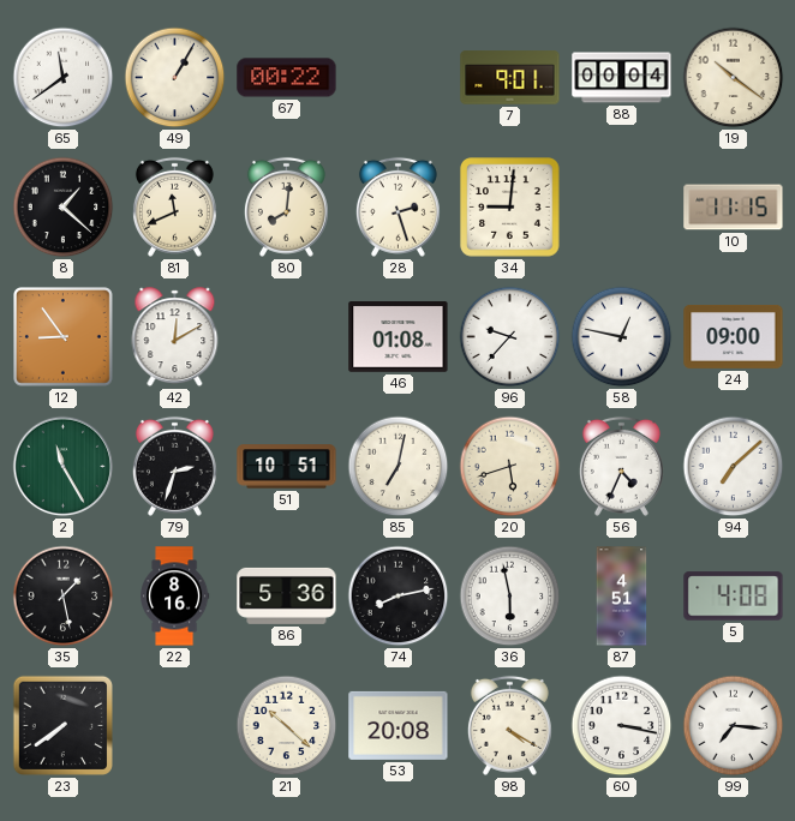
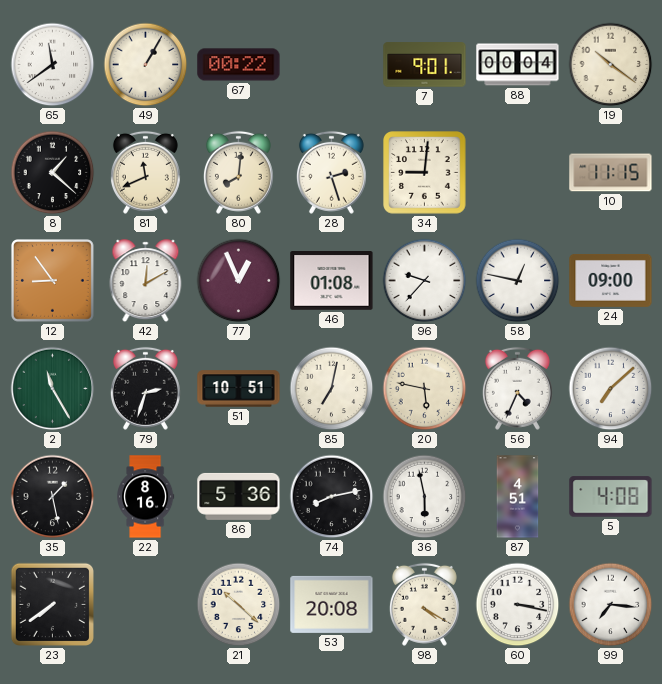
77: none -> 12:56
20: 5:42 -> 5:47
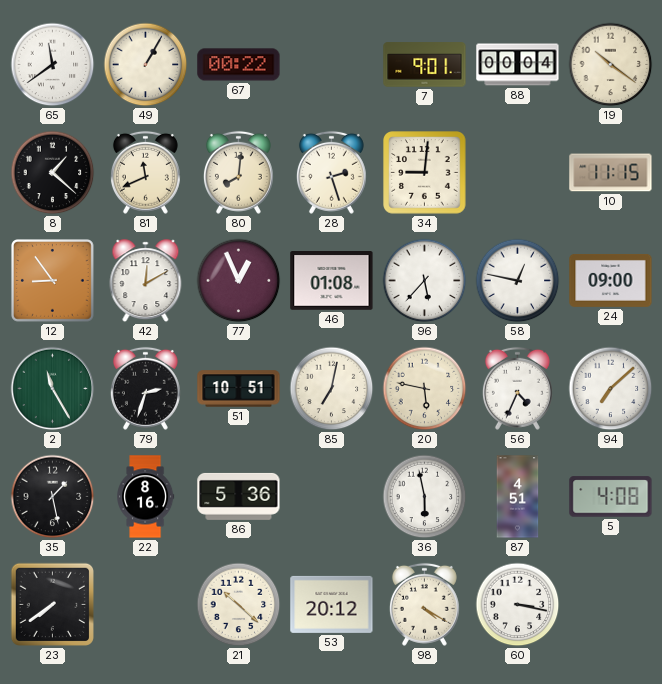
96: 9:37 -> 5:37
74: 8:13 -> none
53: 20:08 -> 20:12
99: 7:16 -> none
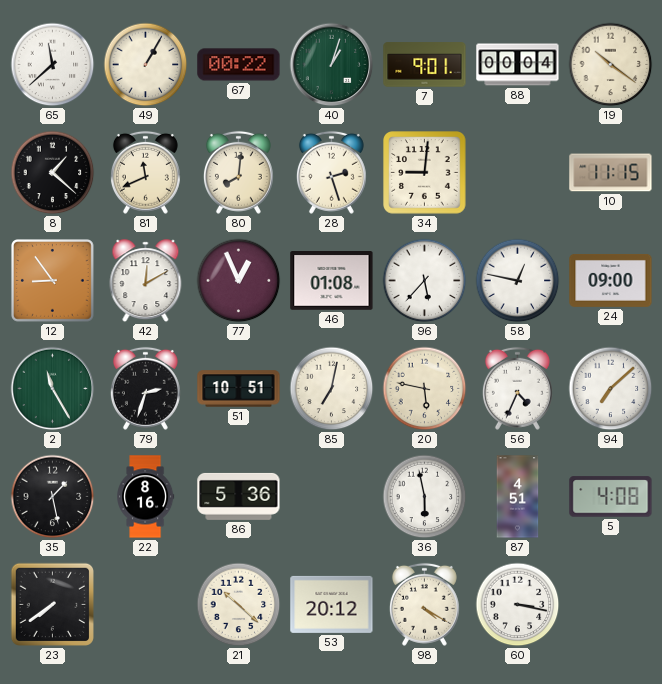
65: 11:39 -> 11:38
40: none -> 1:03
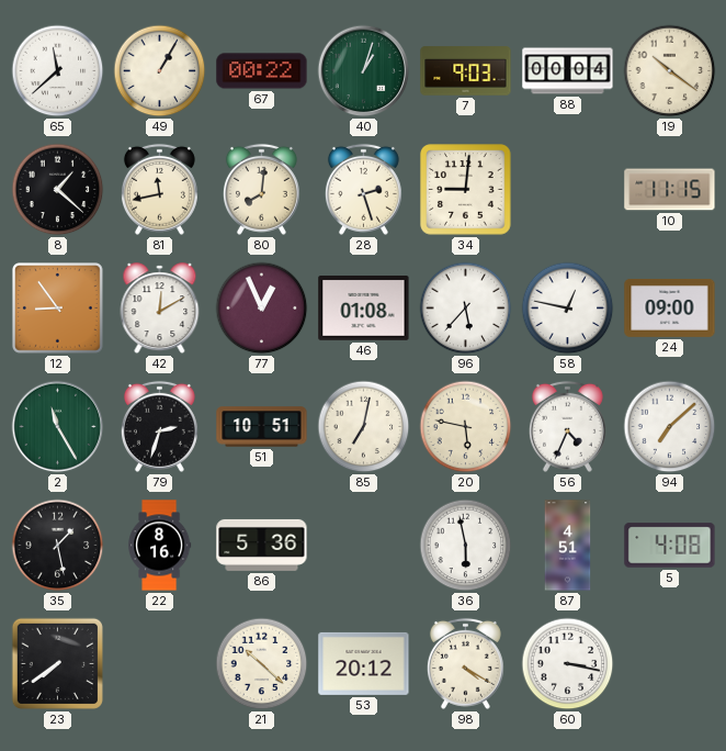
7: 9:01 -> 9:03
81: 11:41 -> 11:43
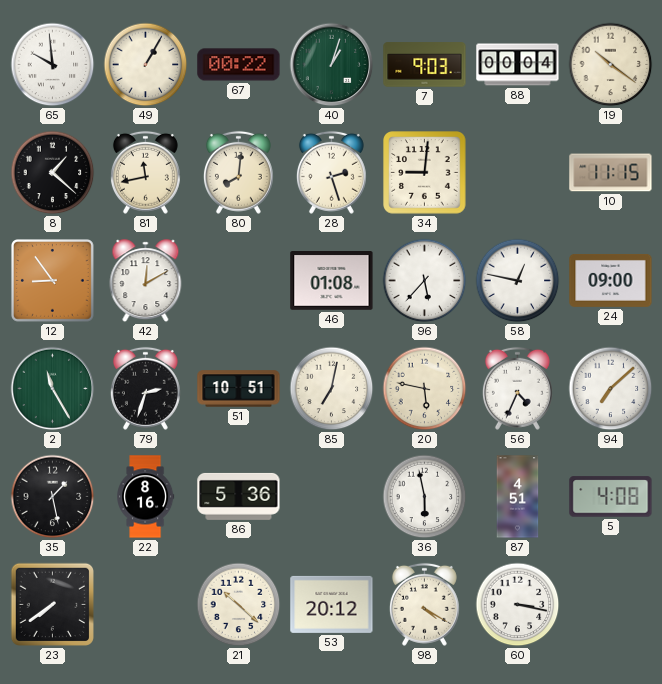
65: 11:38 -> 9:59
77: 12:56 -> none
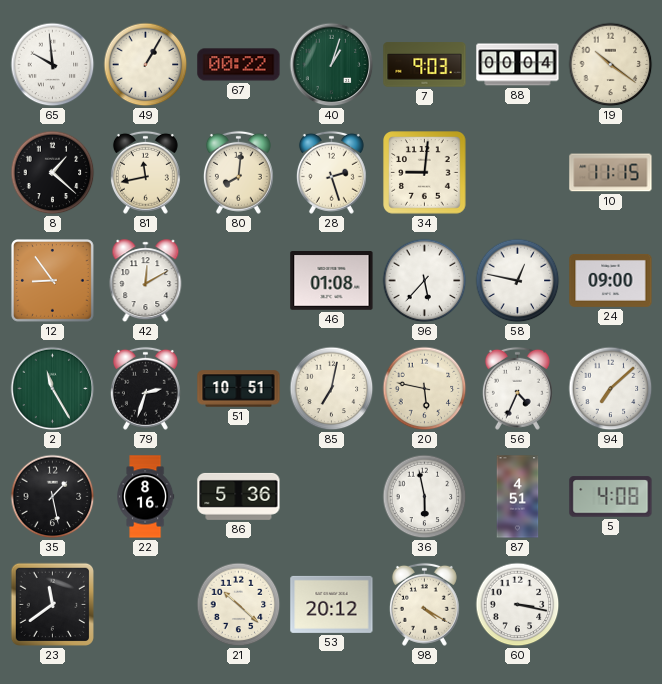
23: 7:39 -> 11:39
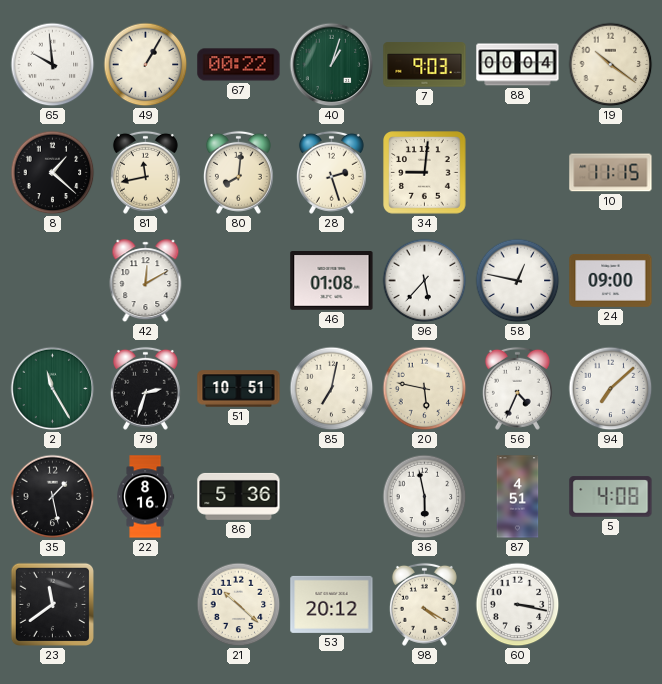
12: 8:54 -> none
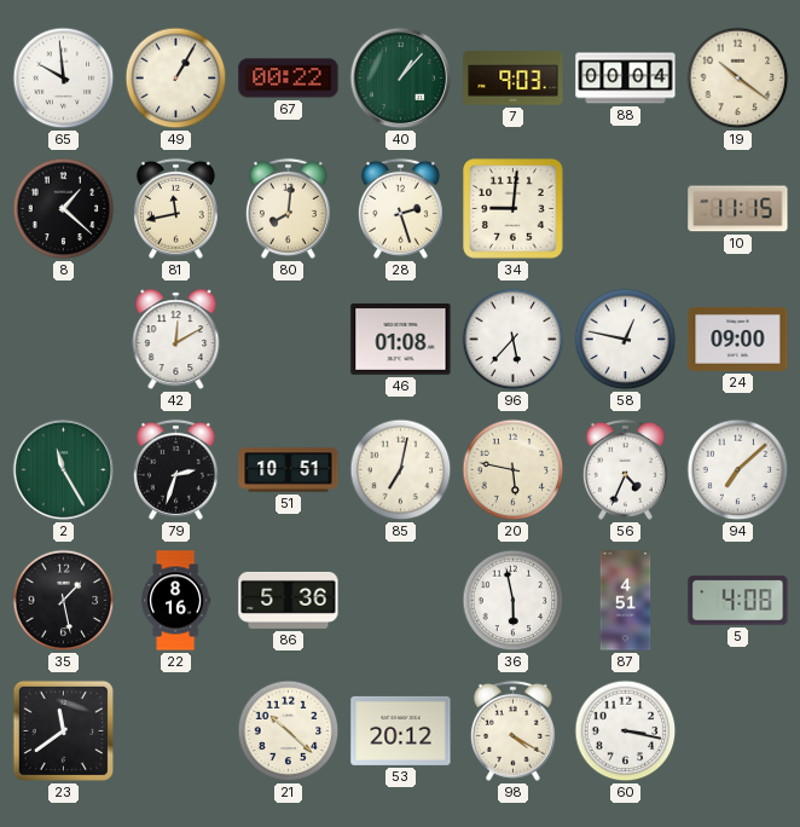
40: 1:03 -> 1:07
